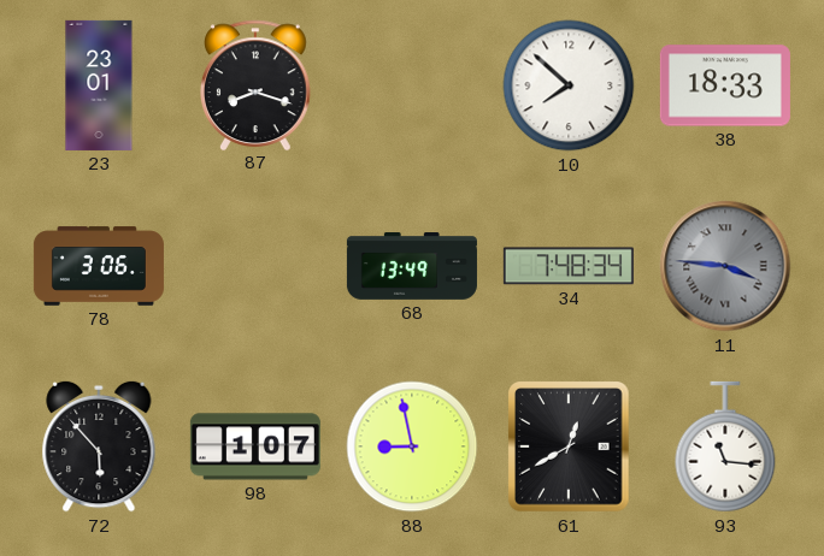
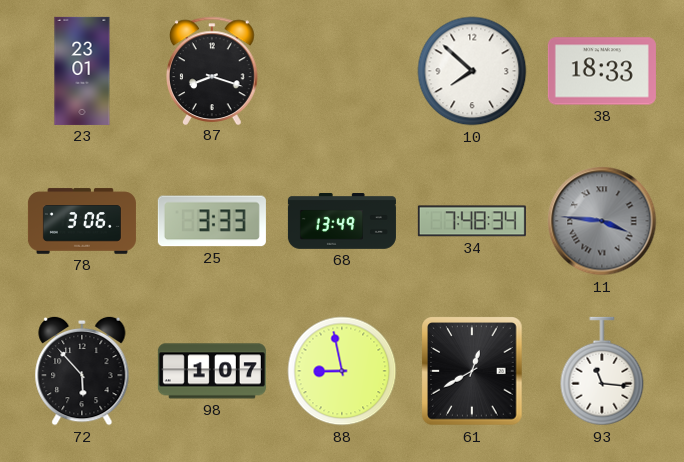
25: none -> 3:33
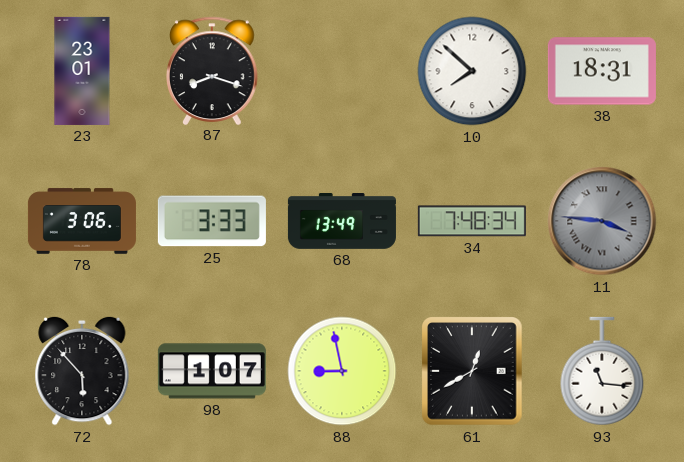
38: 18:33 -> 18:31
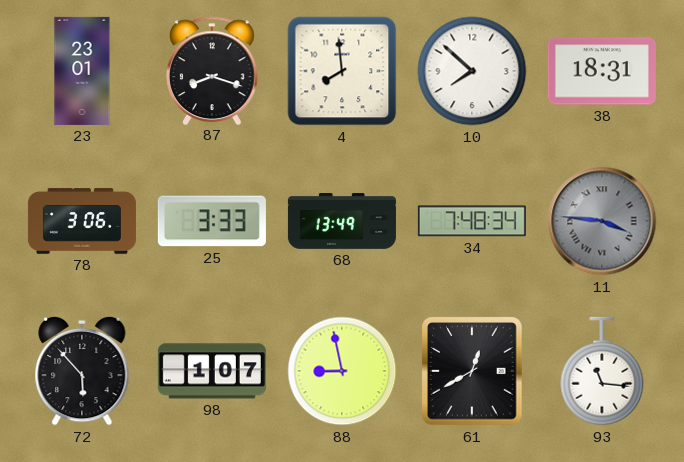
4: none -> 7:59
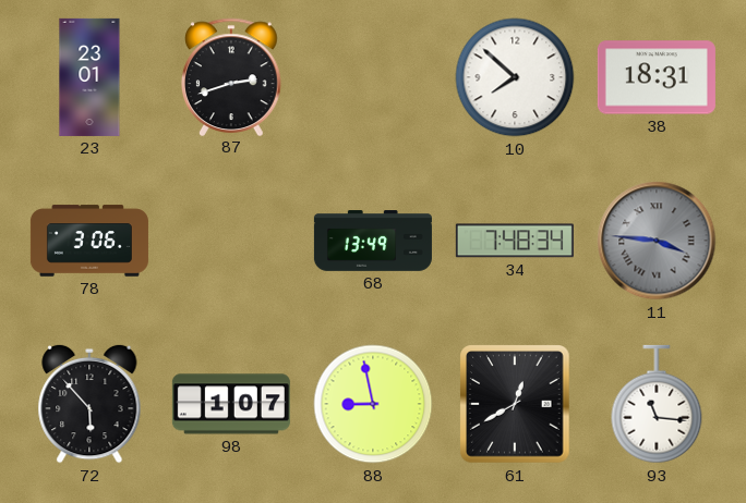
87: 8:18 -> 2:42
4: 7:59 -> none
25: 3:33 -> none
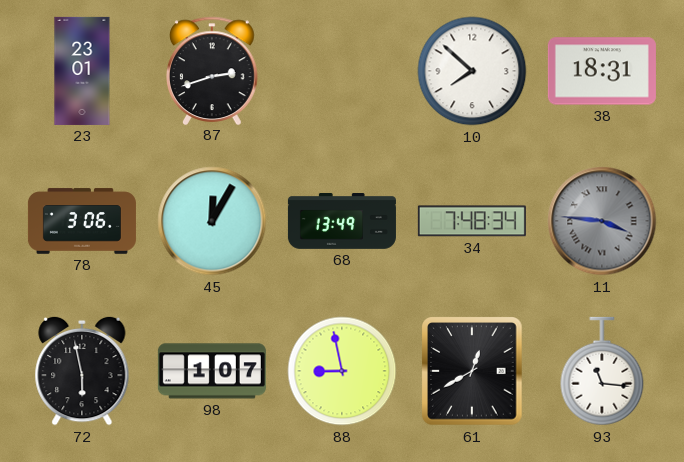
45: none -> 12:05
72: 5:53 -> 5:58
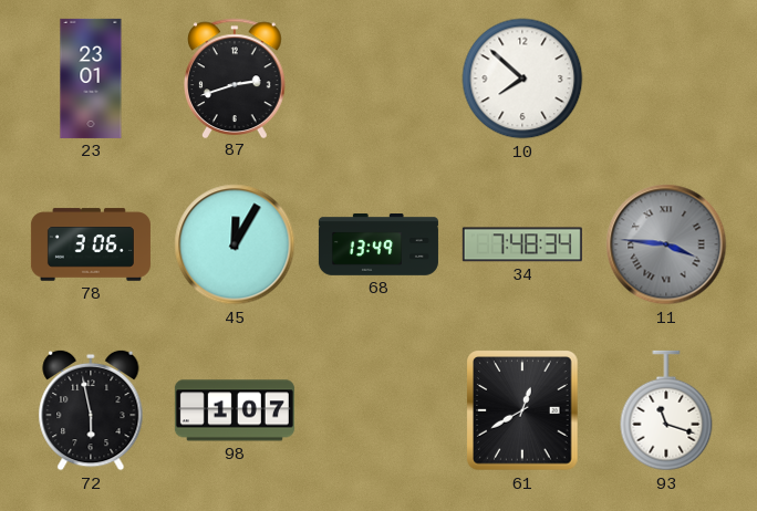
38: 18:31 -> none
88: 8:58 -> none
93: 11:16 -> 11:18
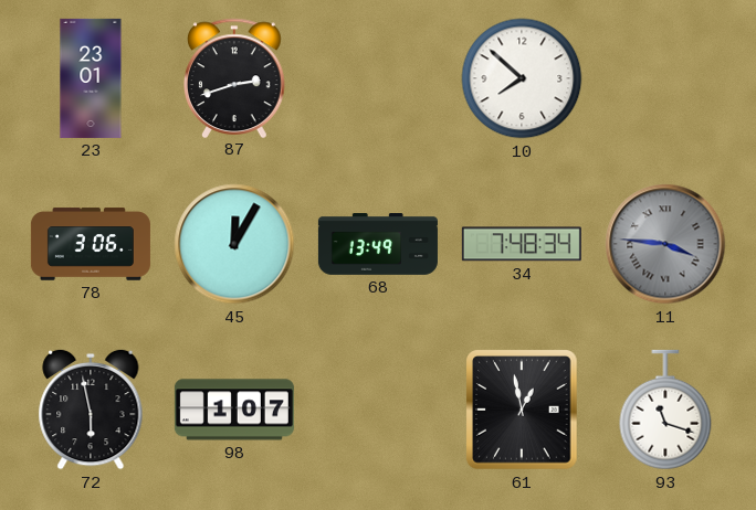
61: 12:40 -> 12:58
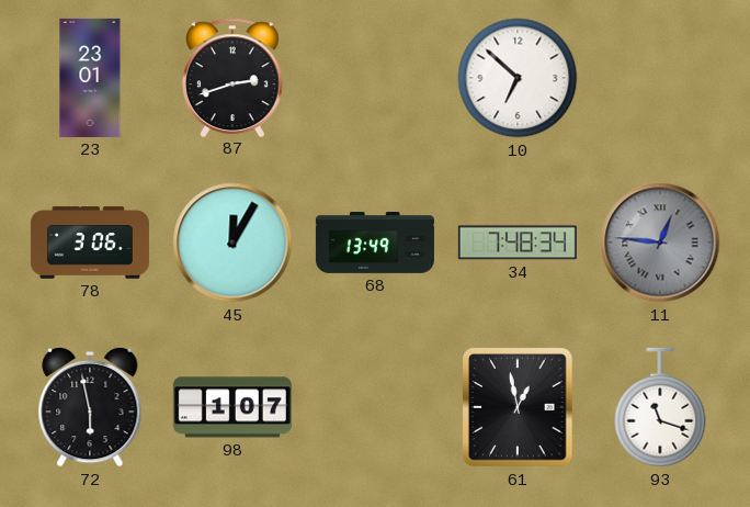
10: 7:52 -> 6:52
11: 3:46 -> 12:46
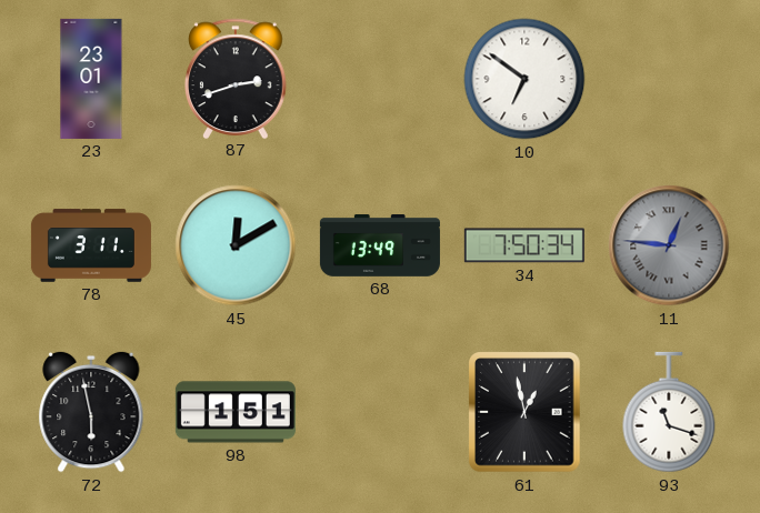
10: 6:52 -> 6:51
78: 3:06 -> 3:11
45: 12:05 -> 12:10
34: 7:48 -> 7:50
98: 1:07 -> 1:51
